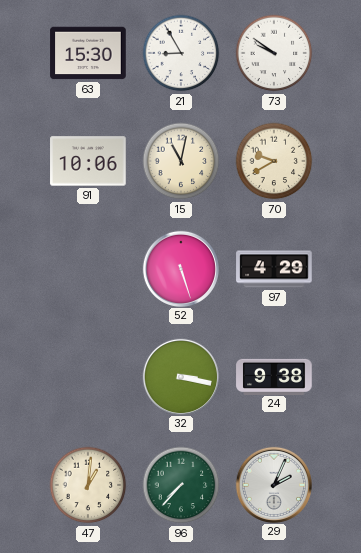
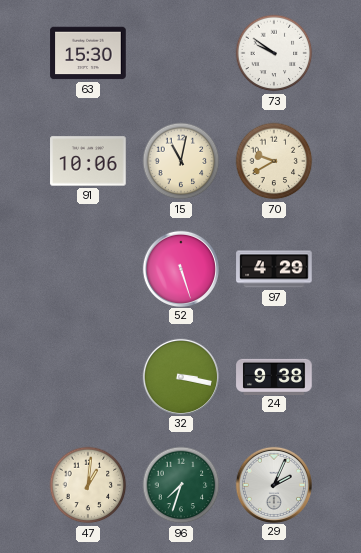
21: 8:55 -> none
96: 7:37 -> 7:33
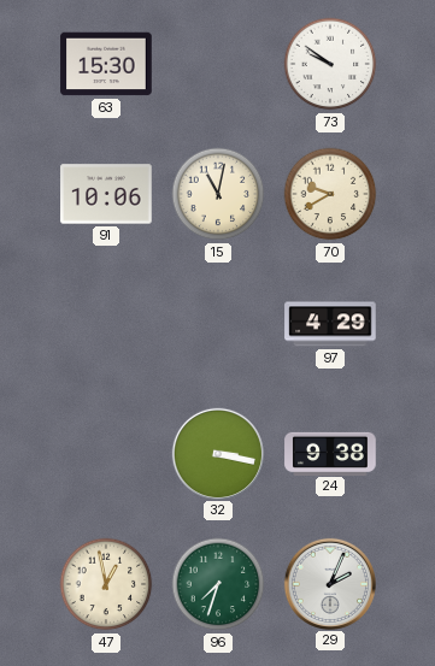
52: 5:27 -> none
47: 1:01 -> 12:58
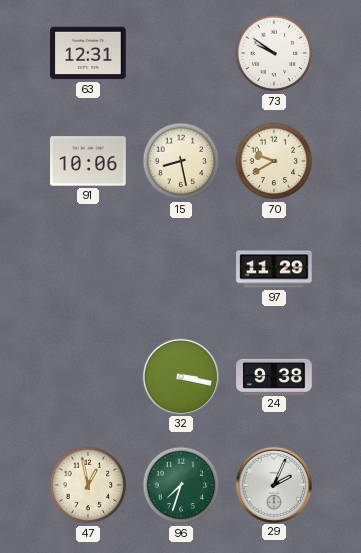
63: 15:30 -> 12:31
15: 11:02 -> 8:28
97: 4:29 -> 11:29
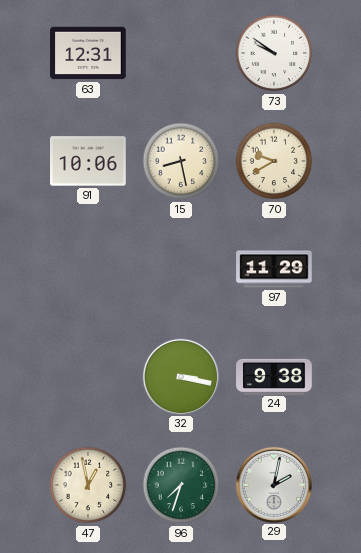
29: 2:04 -> 2:02
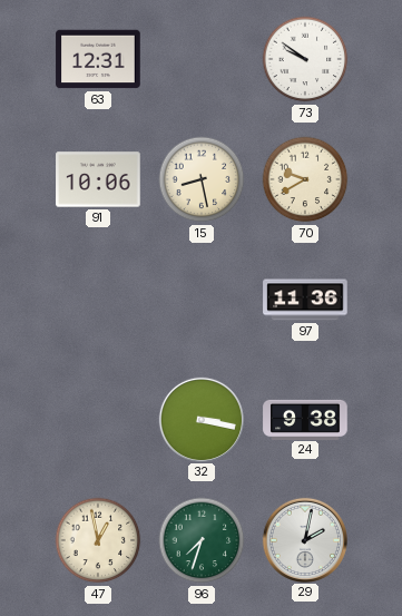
97: 11:29 -> 11:36
